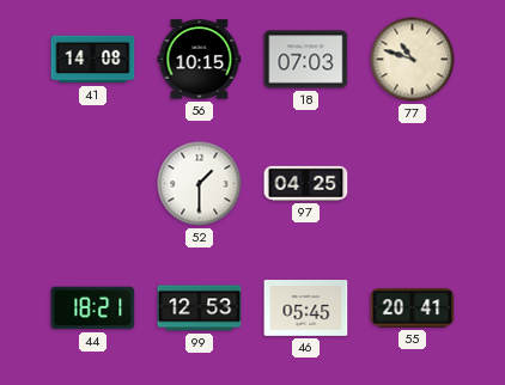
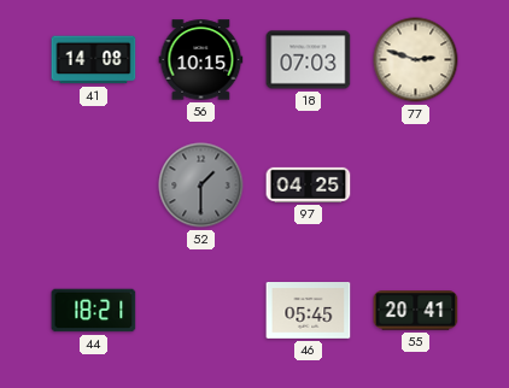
77: 10:48 -> 2:48
52 dial: white -> grey
99: 12:53 -> none
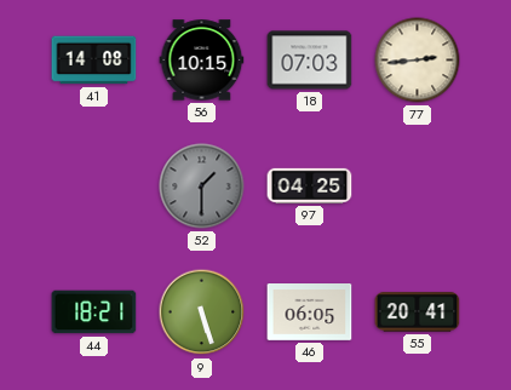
77: 2:48 -> 2:44
9: none -> 5:27
46: 05:45 -> 06:05
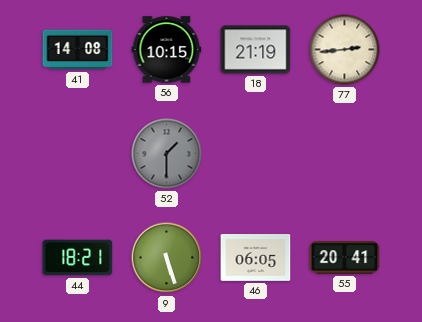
18: 07:03 -> 21:19
97: 04:25 -> none
